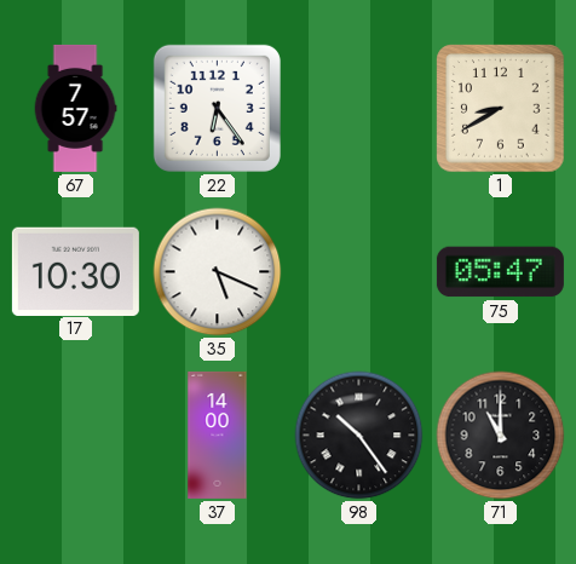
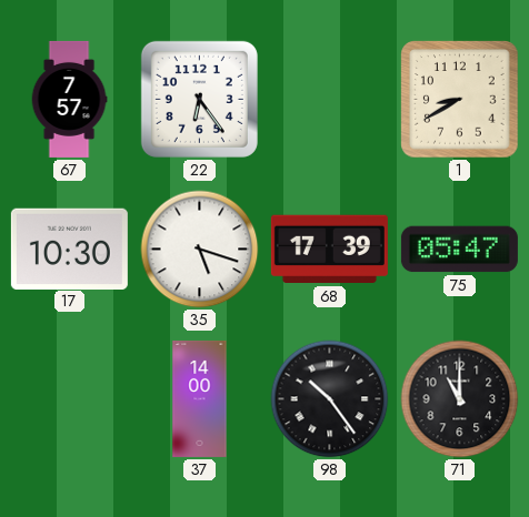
35: 5:19 -> 5:18
68: none -> 17:39
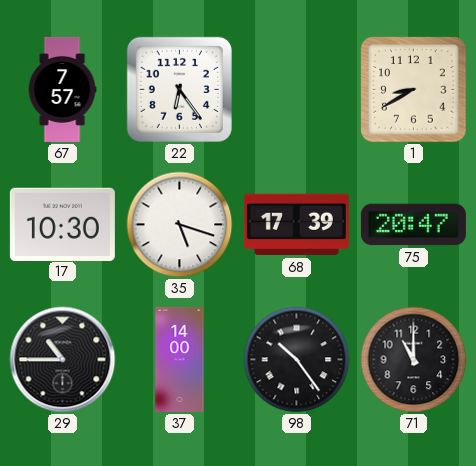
75: 05:47 -> 20:47
29: none -> 10:45
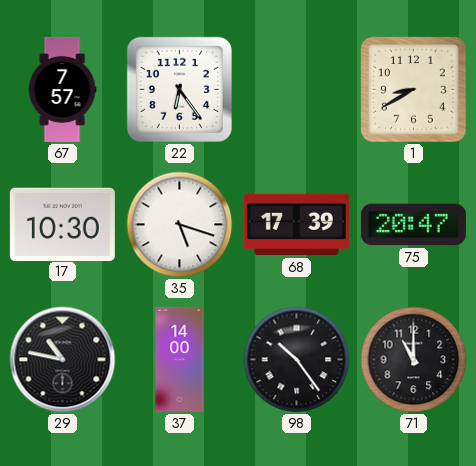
29: 10:45 -> 10:47
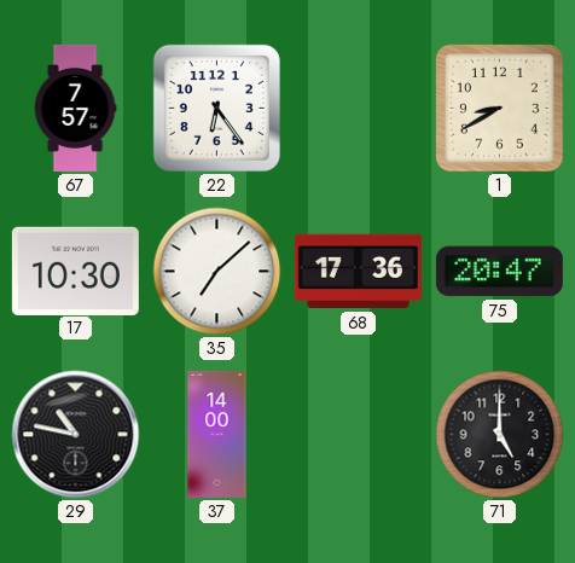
35: 5:18 -> 7:08
68: 17:39 -> 17:36
98: 10:24 -> none
71: 11:00 -> 5:00
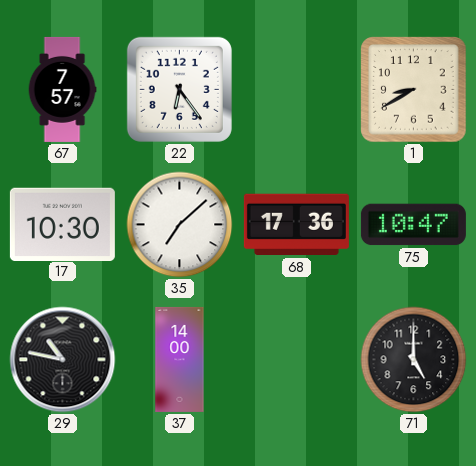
75: 20:47 -> 10:47
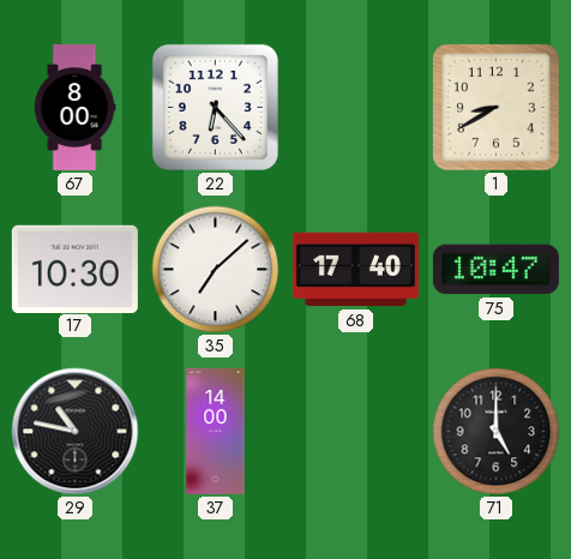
67: 7:57 -> 8:00
22: 6:24 -> 6:23
68: 17:36 -> 17:40
